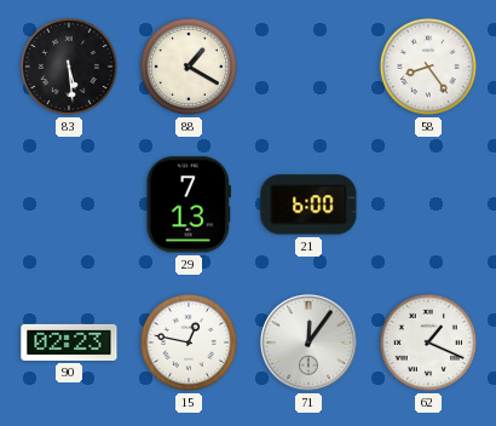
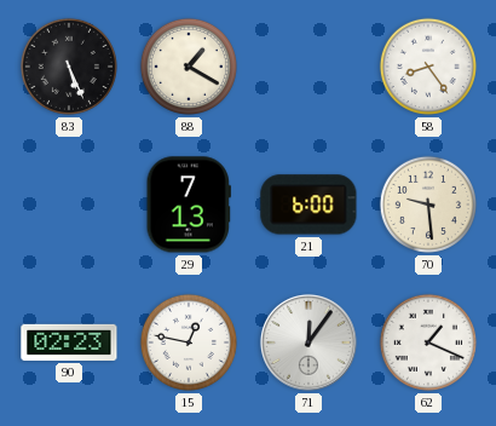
83: 5:29 -> 5:26
70: none -> 9:29
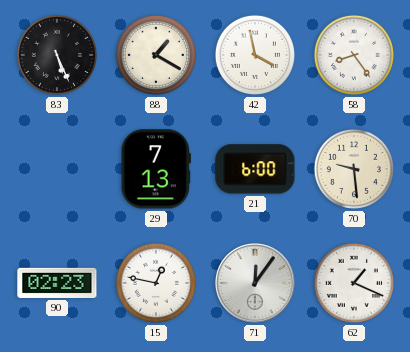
42: none -> 3:58
